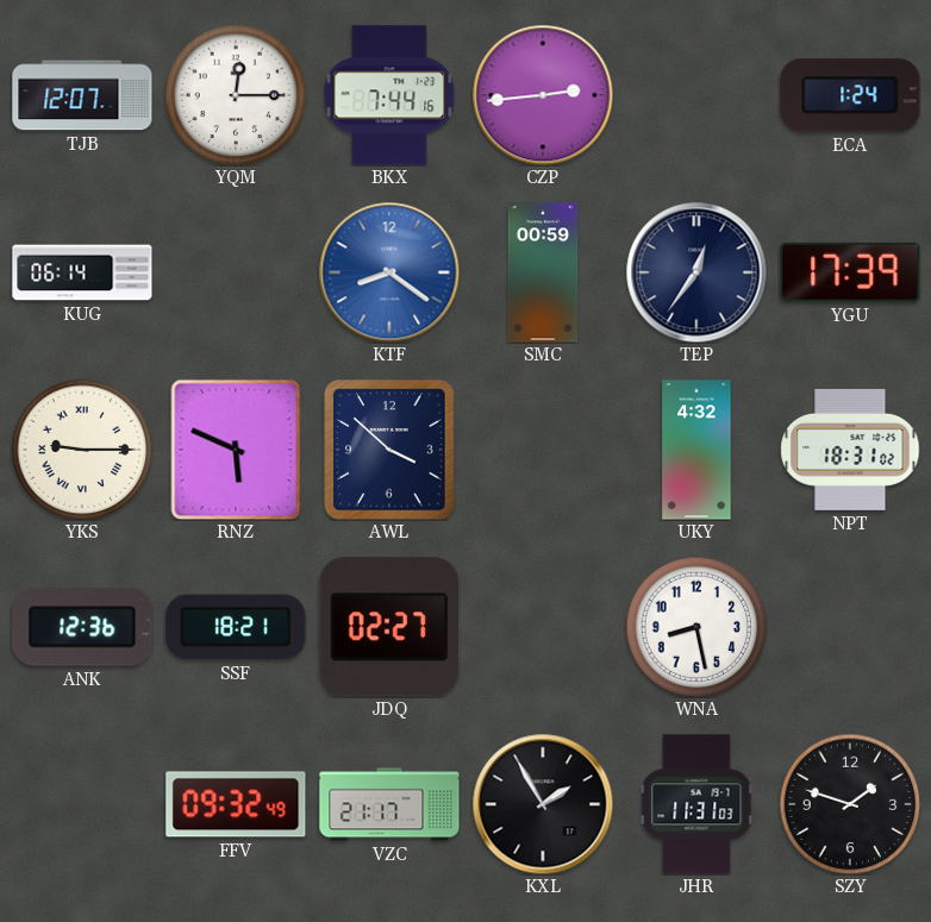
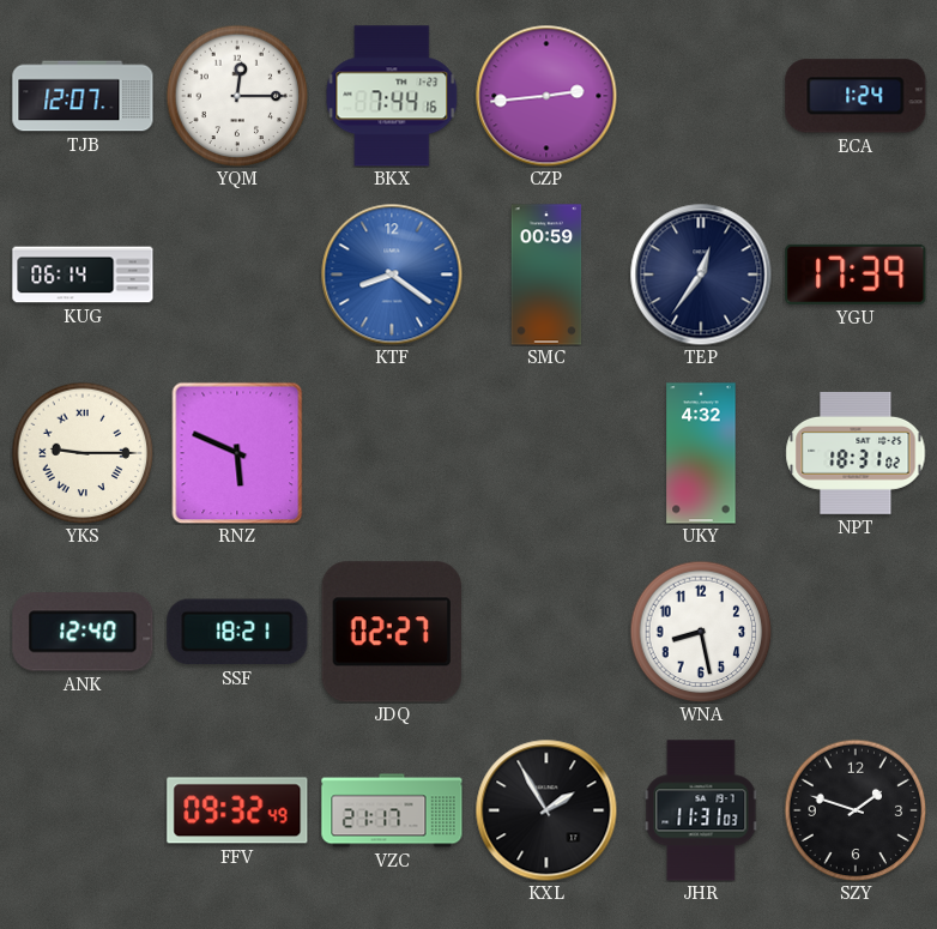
AWL: 3:52 -> none
ANK: 12:36 -> 12:40
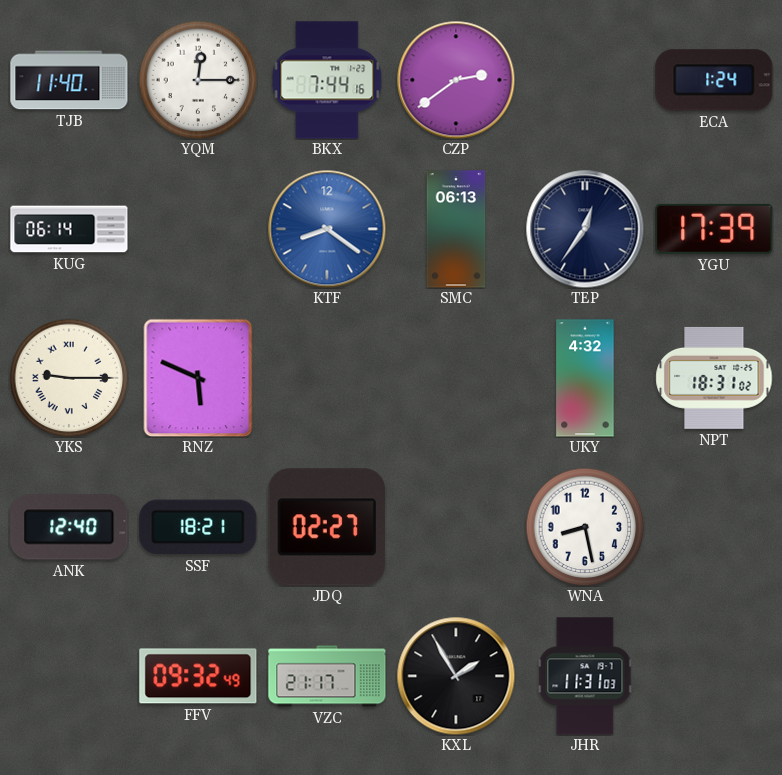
TJB: 12:07 -> 11:40
CZP: 2:44 -> 2:39
SMC: 00:59 -> 06:13
SZY: 1:48 -> none
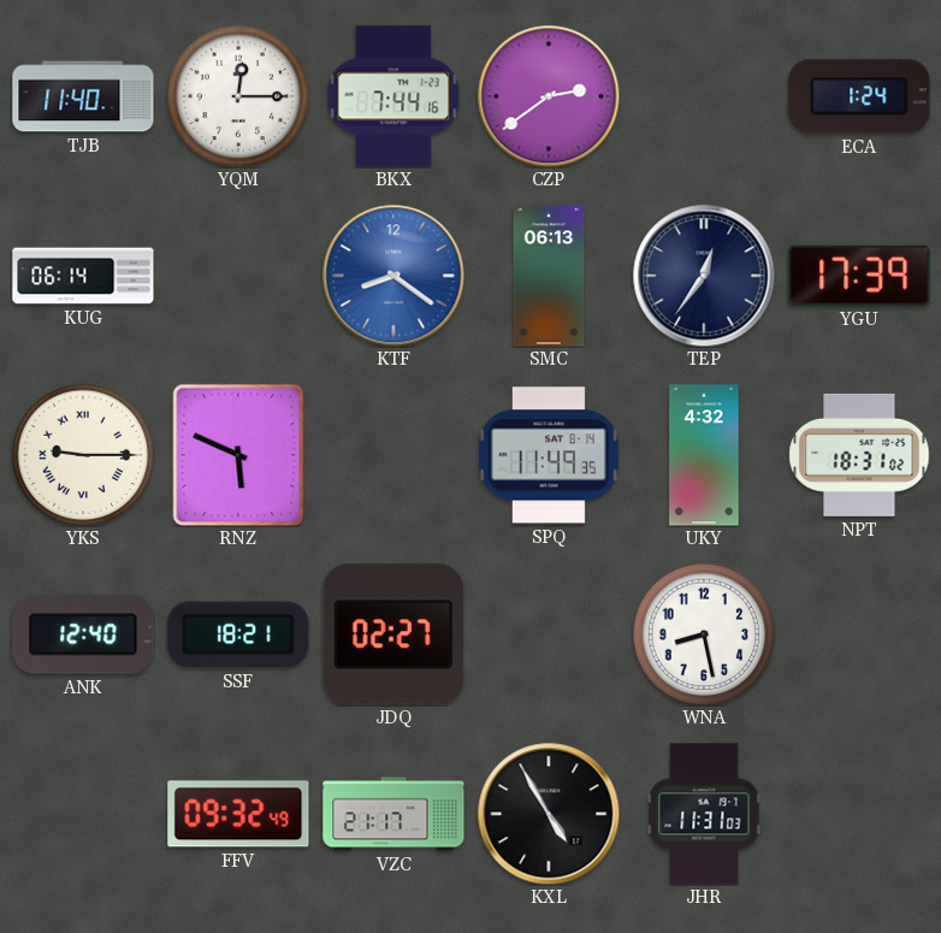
SPQ: none -> 11:49
KXL: 1:55 -> 4:55
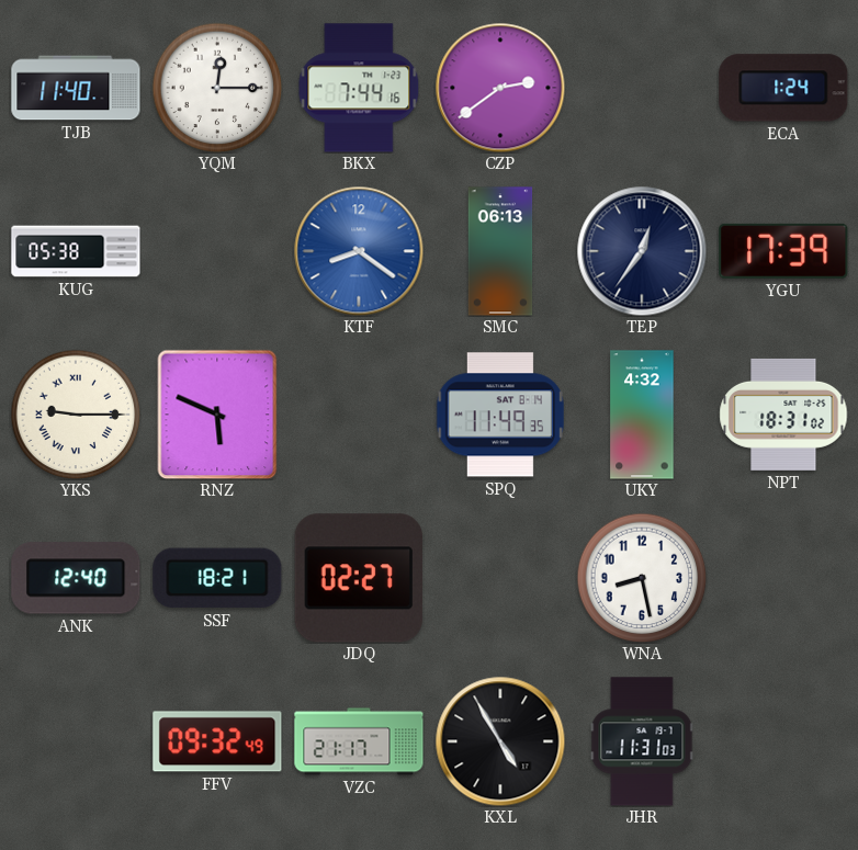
KUG: 06:14 -> 05:38
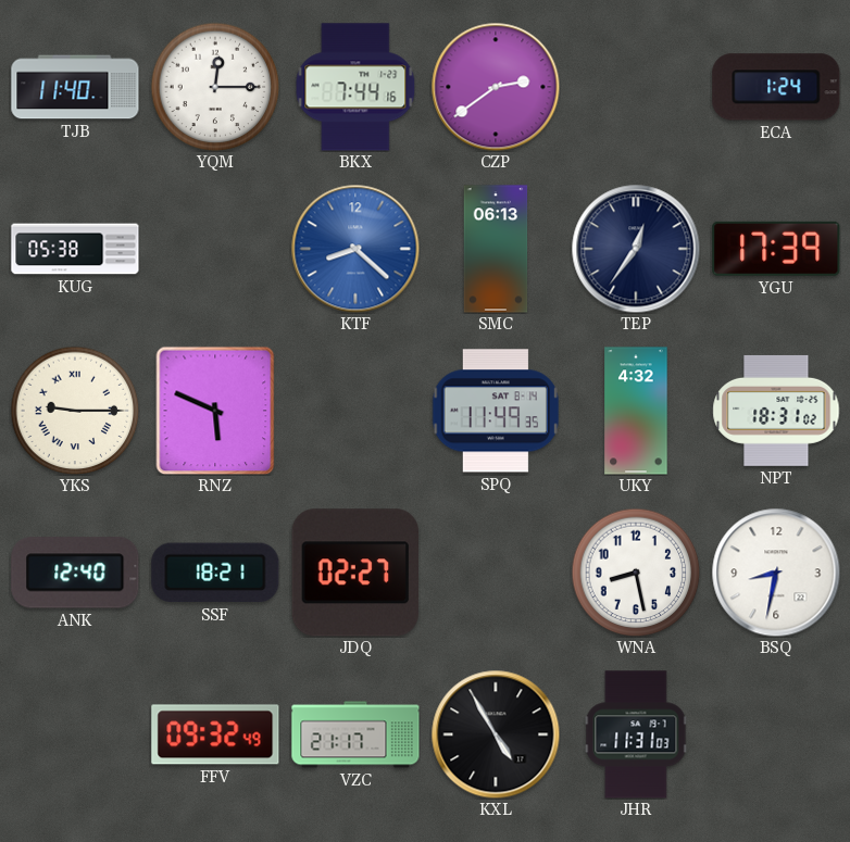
KTF: 8:21 -> 8:22
BSQ: none -> 8:32
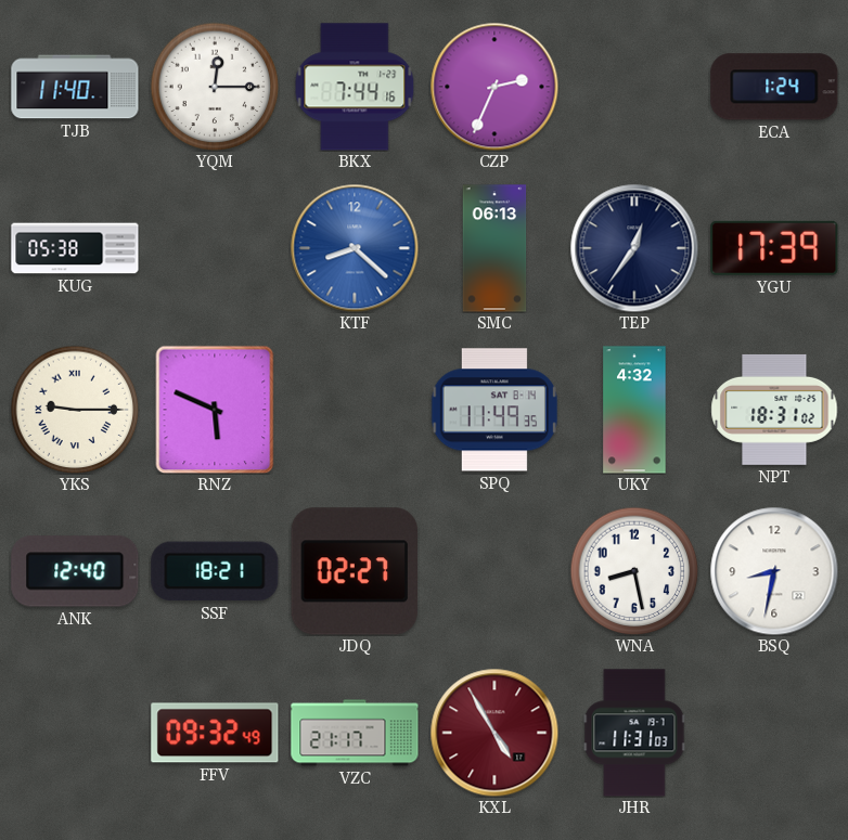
CZP: 2:39 -> 2:34
KXL dial: black -> burgundy
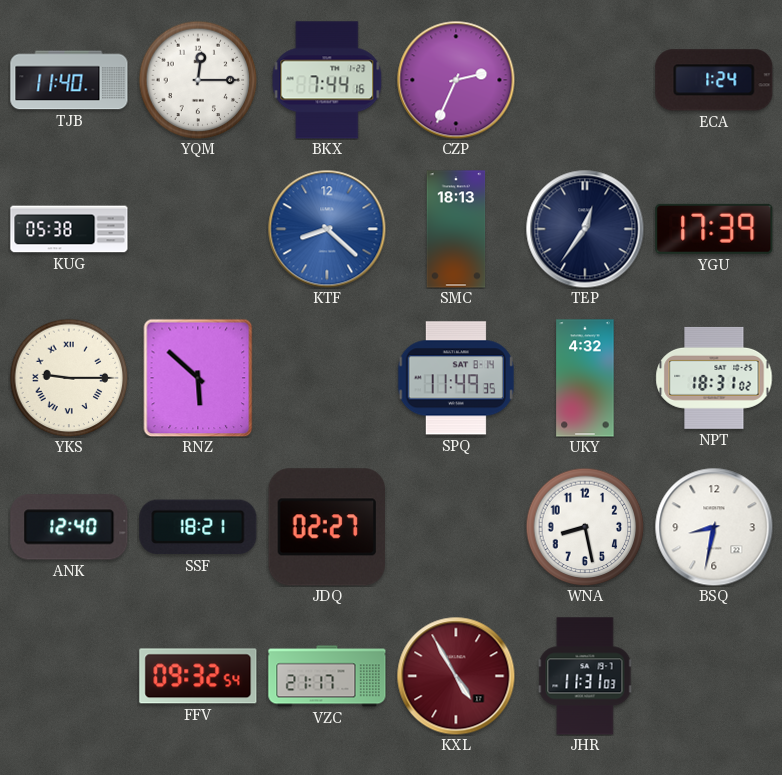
SMC: 06:13 -> 18:13
RNZ: 5:49 -> 5:52
FFV: 09:32:49 -> 09:32:54
